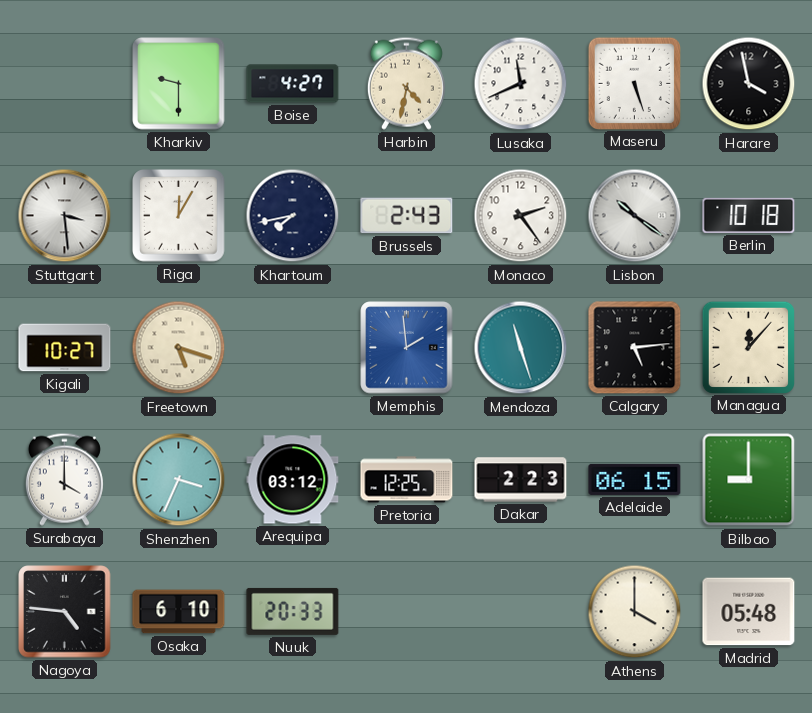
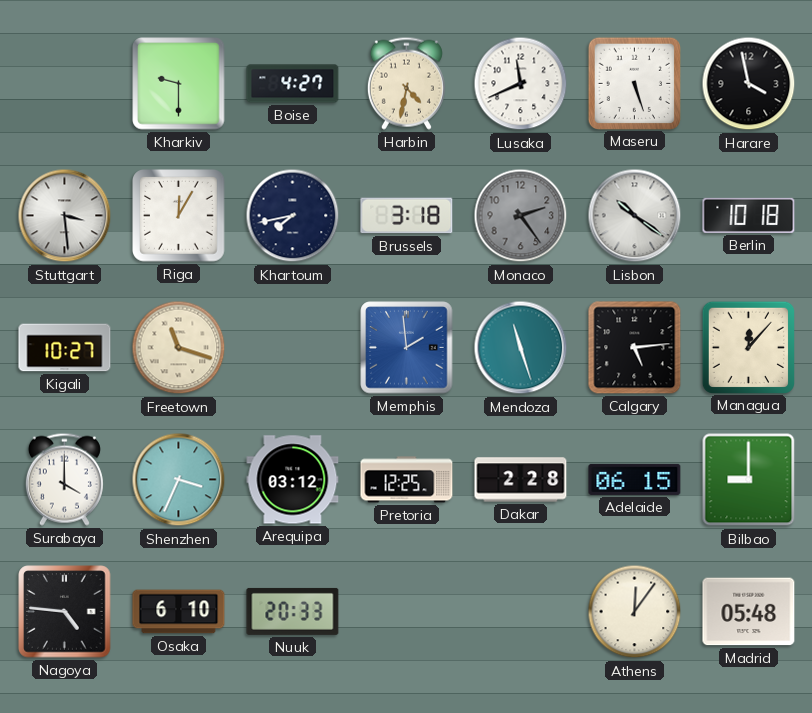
Brussels: 2:43 -> 3:18
Monaco dial: white -> grey
Freetown: 5:18 -> 11:18
Dakar: 2:23 -> 2:28
Athens: 4:00 -> 12:06
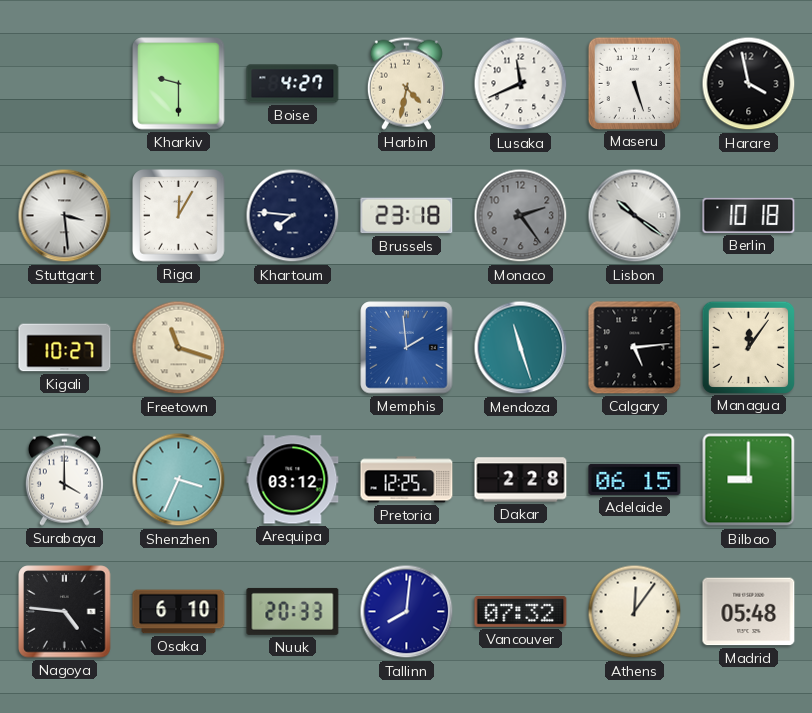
Khartoum: 7:43 -> 7:46
Brussels: 3:18 -> 23:18
Managua: 12:07 -> 12:06
Tallinn: none -> 8:01
Vancouver: none -> 07:32
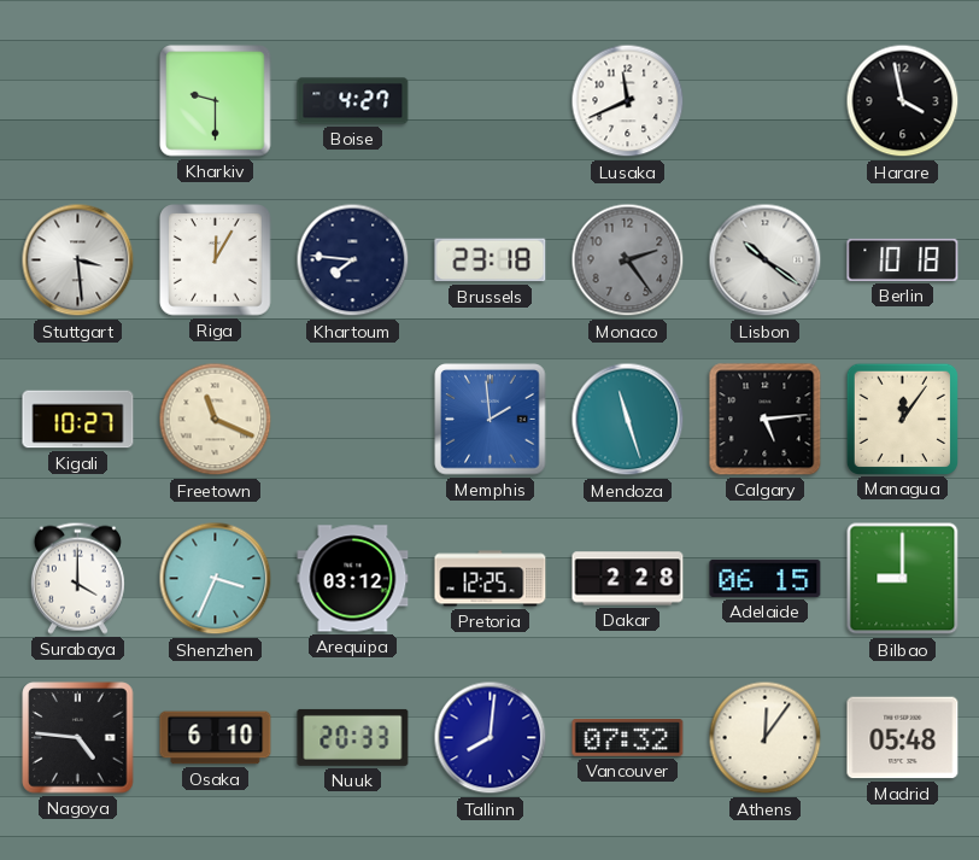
Harbin: 4:32 -> none
Maseru: 5:27 -> none
Freetown: 11:18 -> 11:19
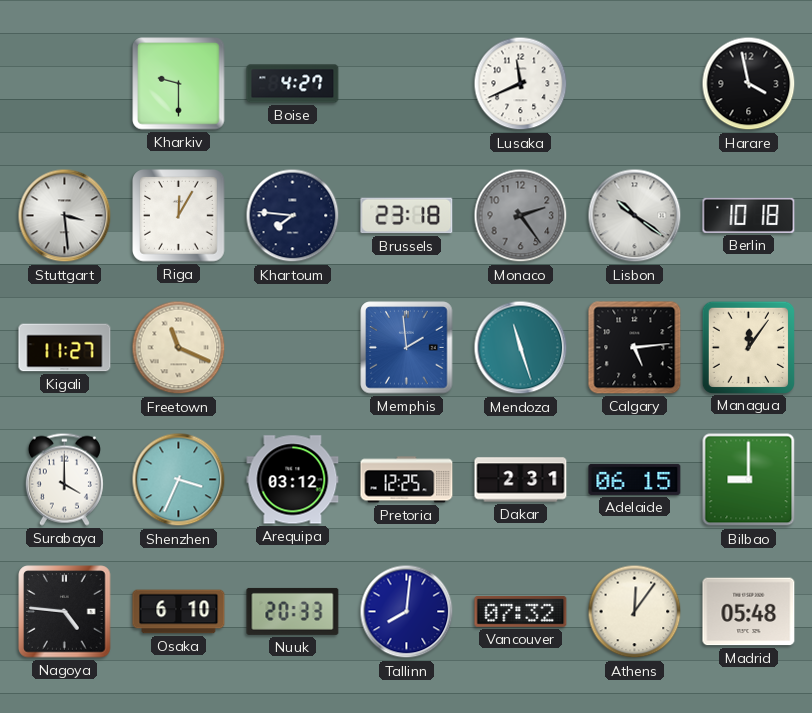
Kigali: 10:27 -> 11:27
Dakar: 2:28 -> 2:31
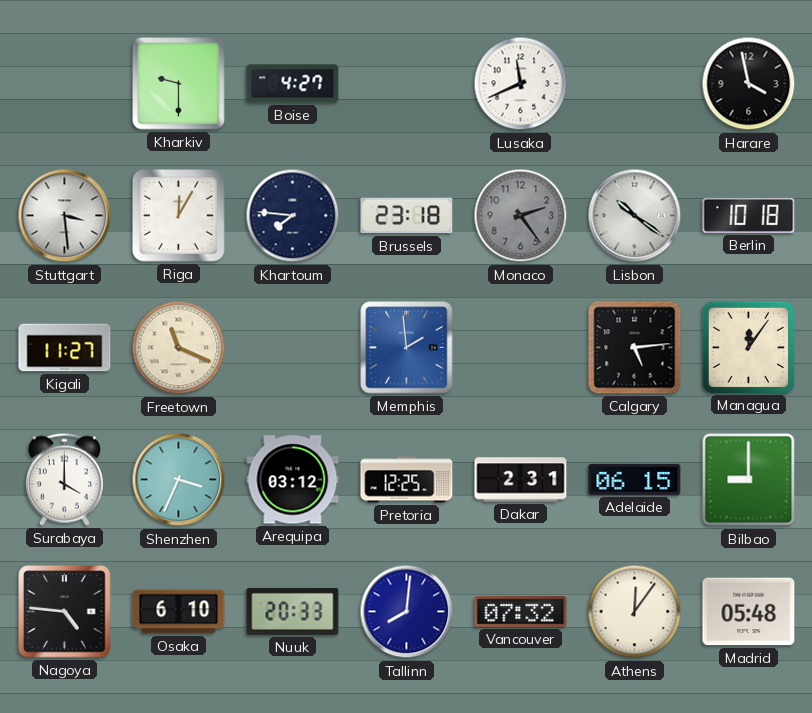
Mendoza: 11:27 -> none
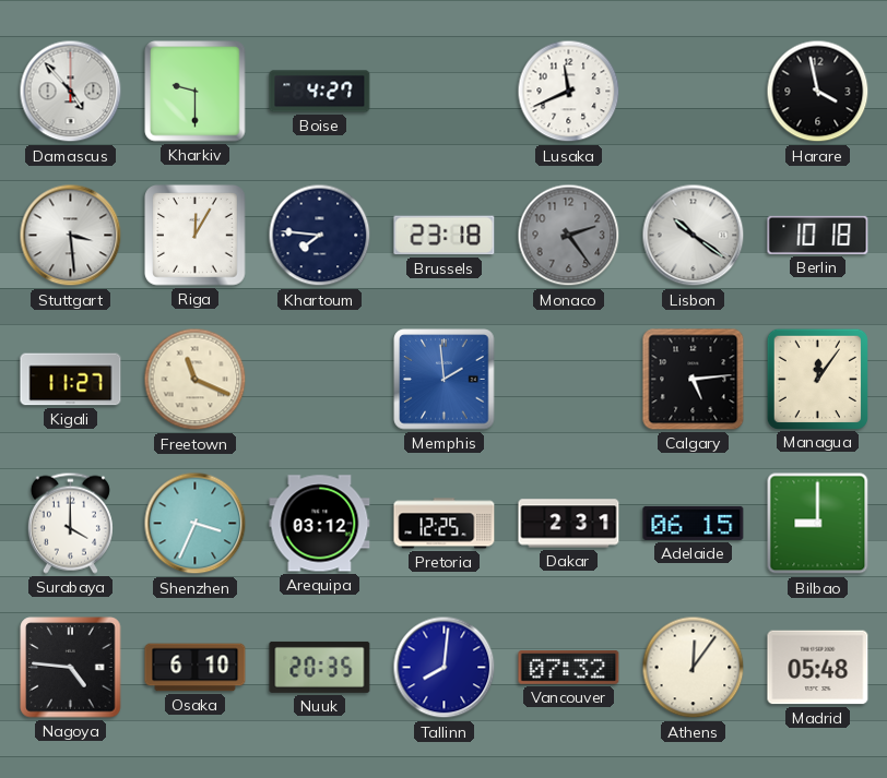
Damascus: none -> 4:53
Nuuk: 20:33 -> 20:35
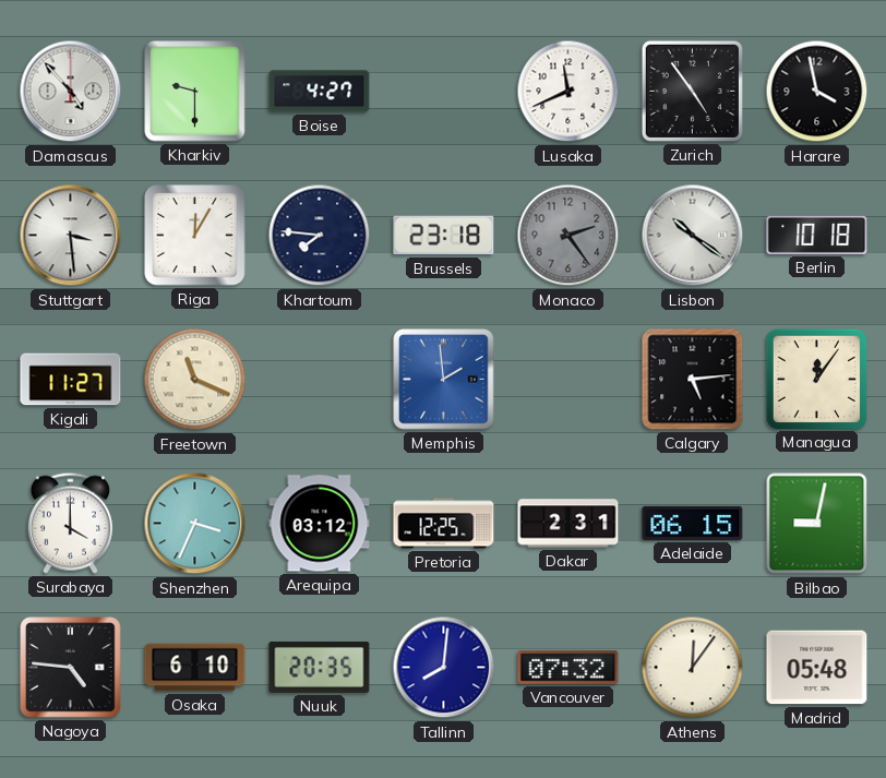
Zurich: none -> 4:54
Bilbao: 9:00 -> 9:02
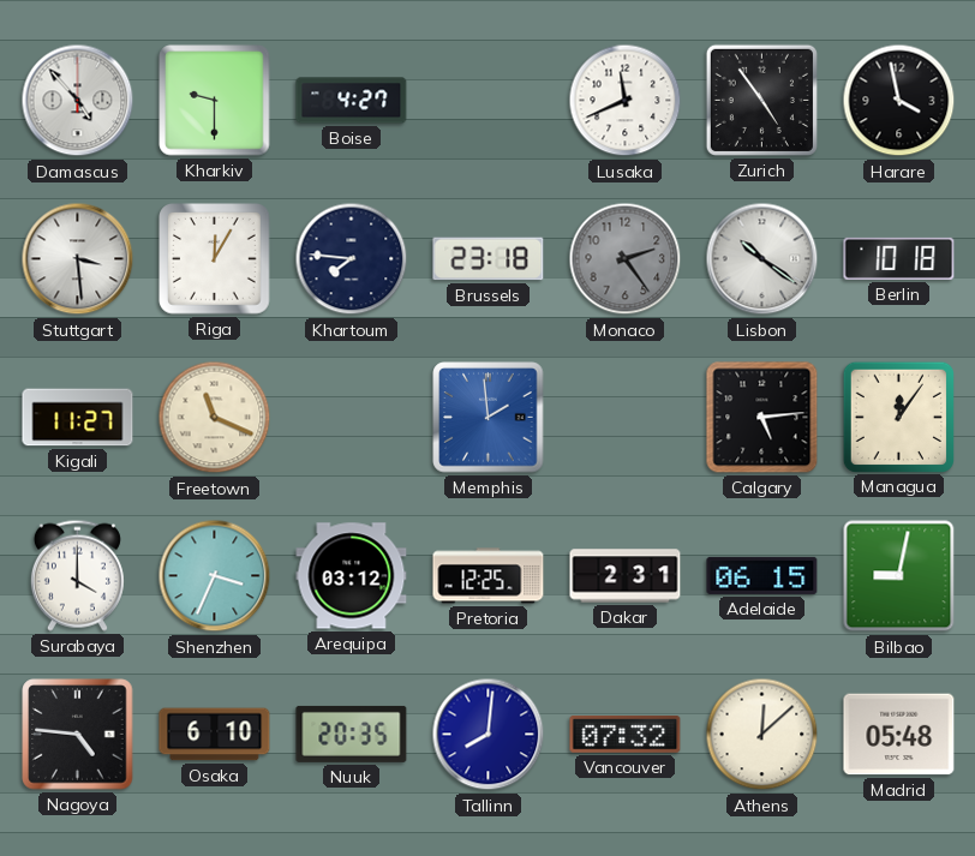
Athens: 12:06 -> 12:08
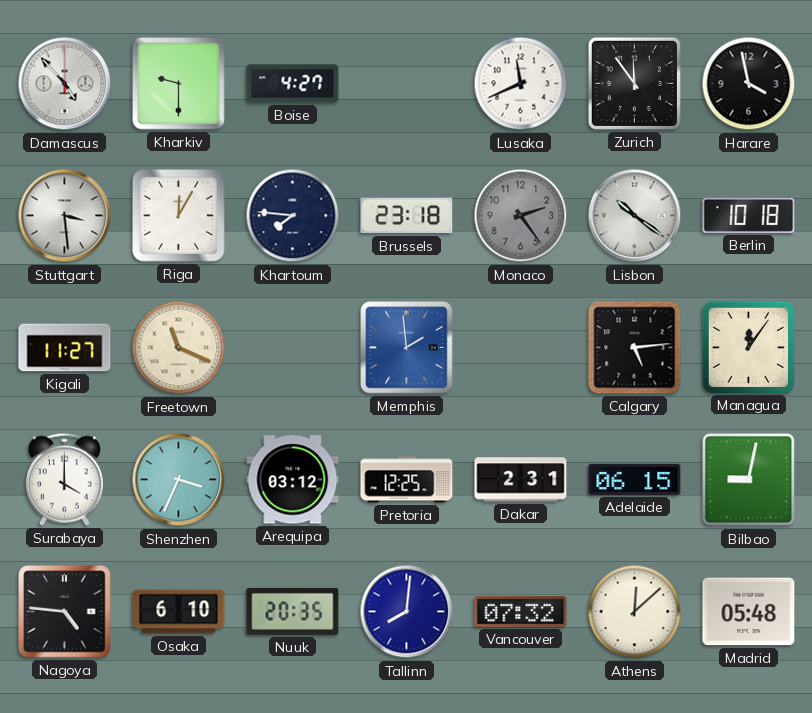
Zurich: 4:54 -> 11:54
